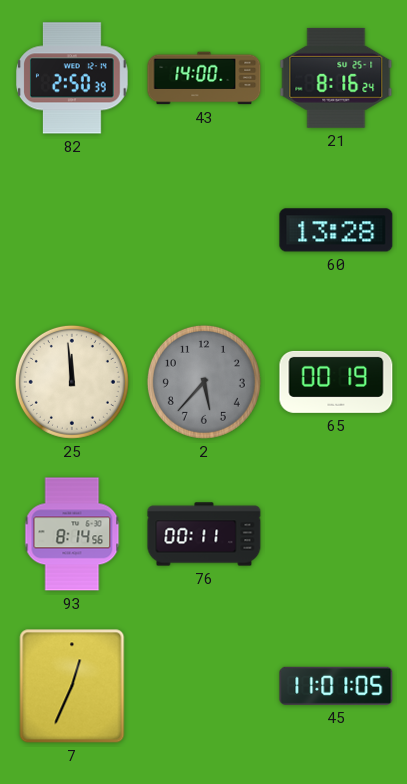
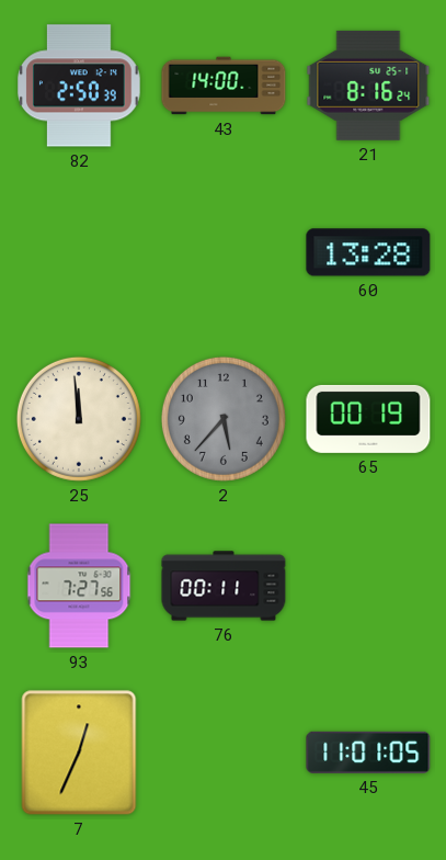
93: 8:14 -> 7:27
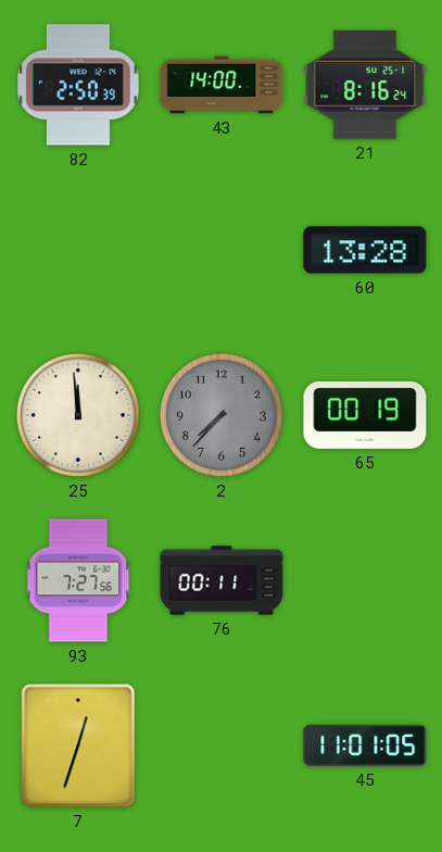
2: 5:37 -> 7:37
7: 12:34 -> 12:33
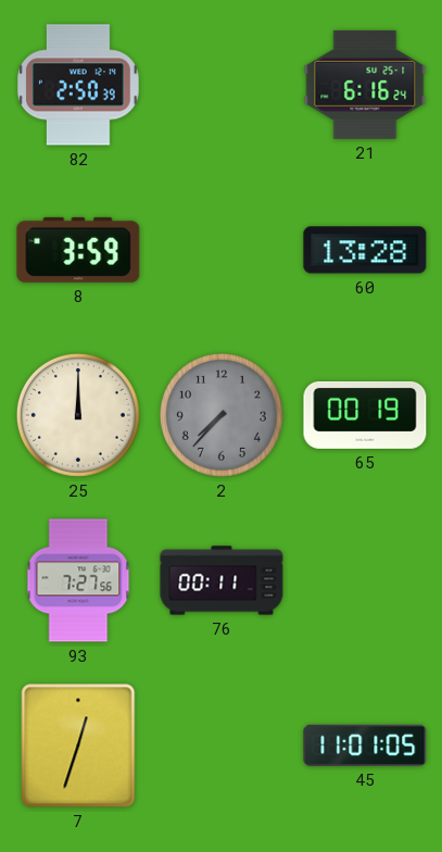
43: 14:00 -> none
21: 8:16 -> 6:16
8: none -> 3:59
25: 11:59 -> 12:00
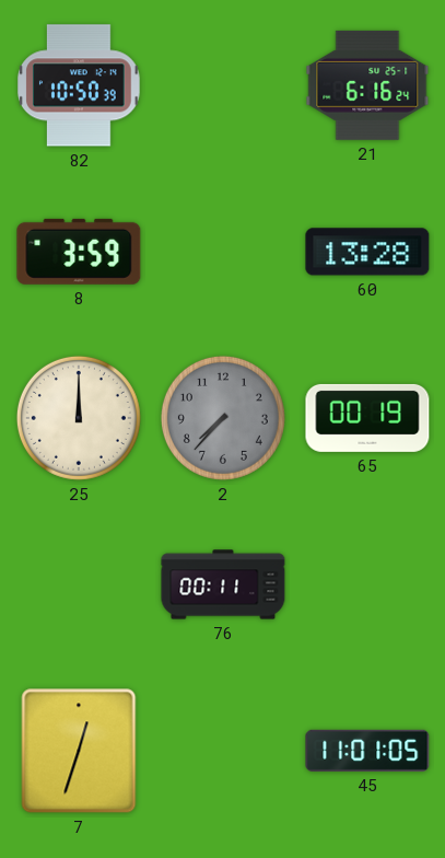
82: 2:50 -> 10:50
93: 7:27 -> none
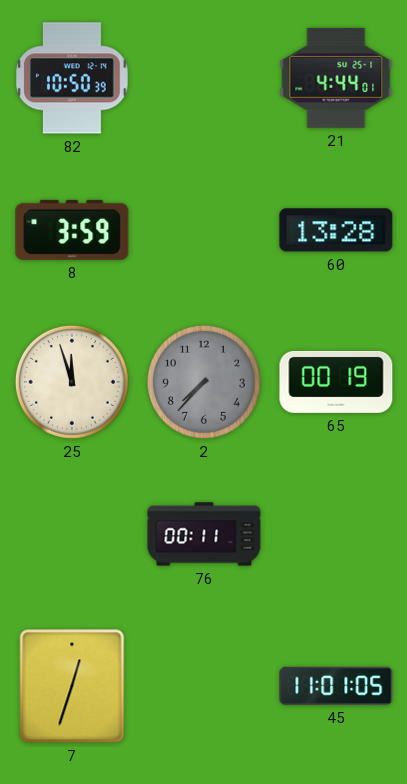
21: 6:16 -> 4:44
25: 12:00 -> 11:57
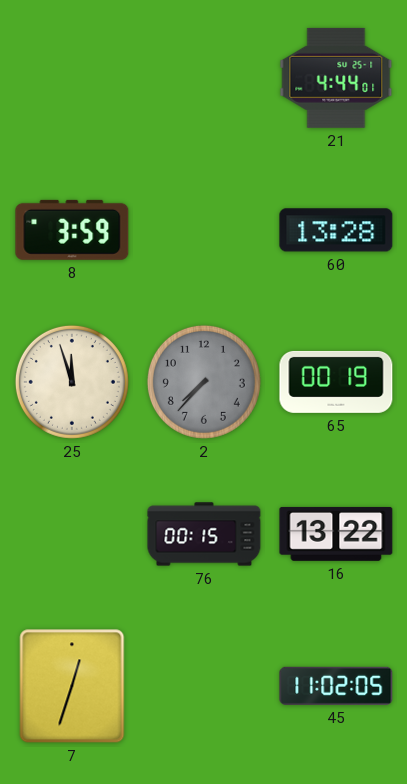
82: 10:50 -> none
76: 00:11 -> 00:15
16: none -> 13:22
45: 11:01 -> 11:02
